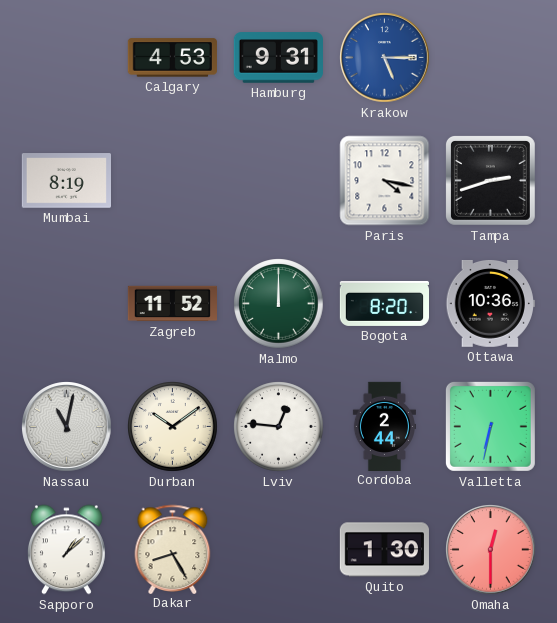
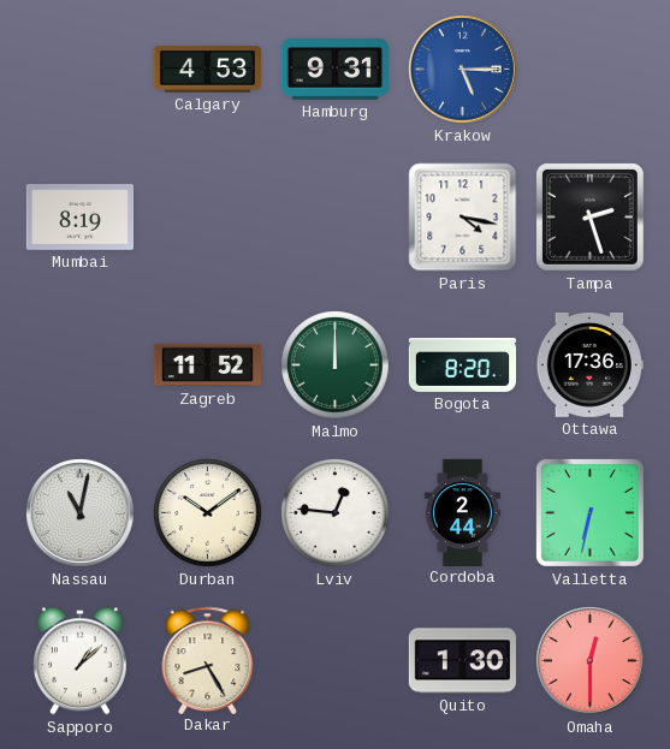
Tampa: 2:42 -> 2:27
Ottawa: 10:36 -> 17:36
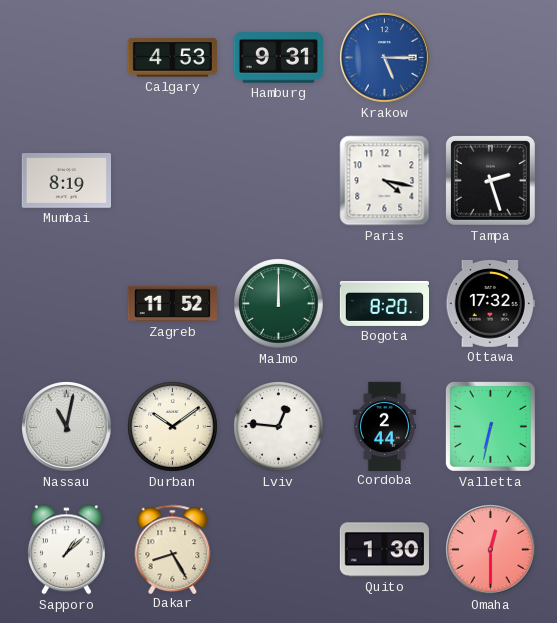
Ottawa: 17:36 -> 17:32
